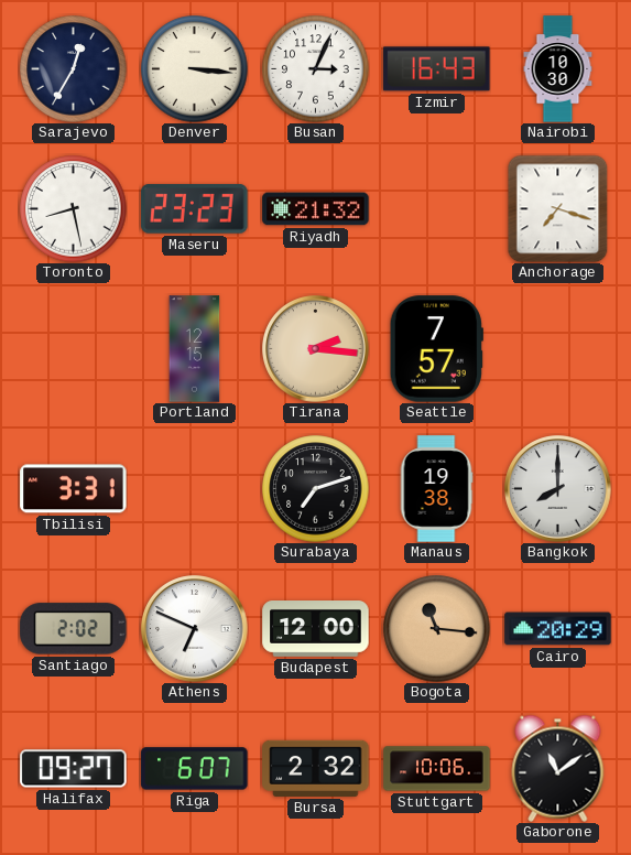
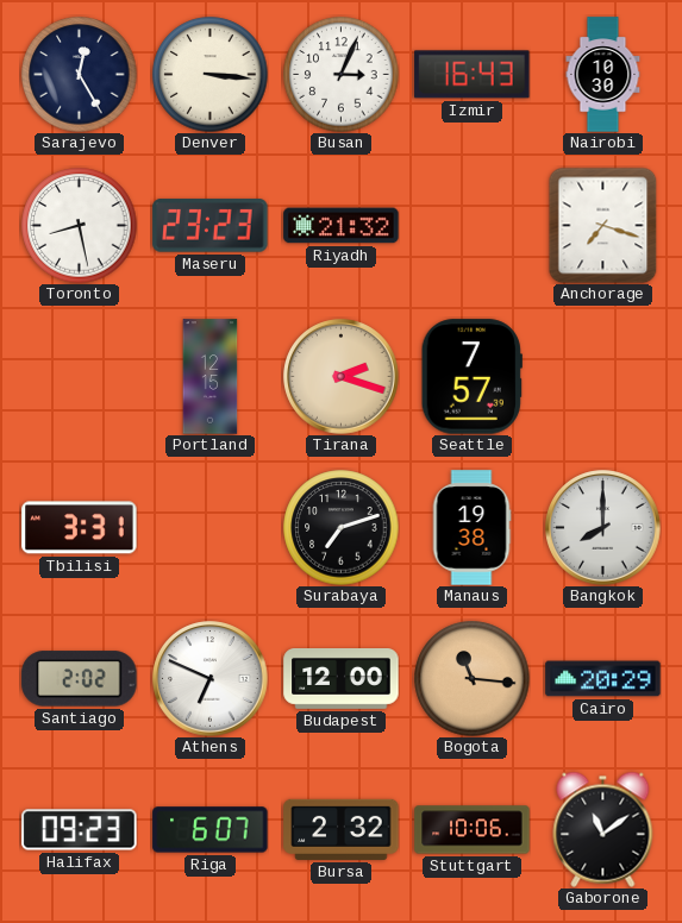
Sarajevo: 12:35 -> 12:25
Tirana: 2:16 -> 2:18
Halifax: 09:27 -> 09:23
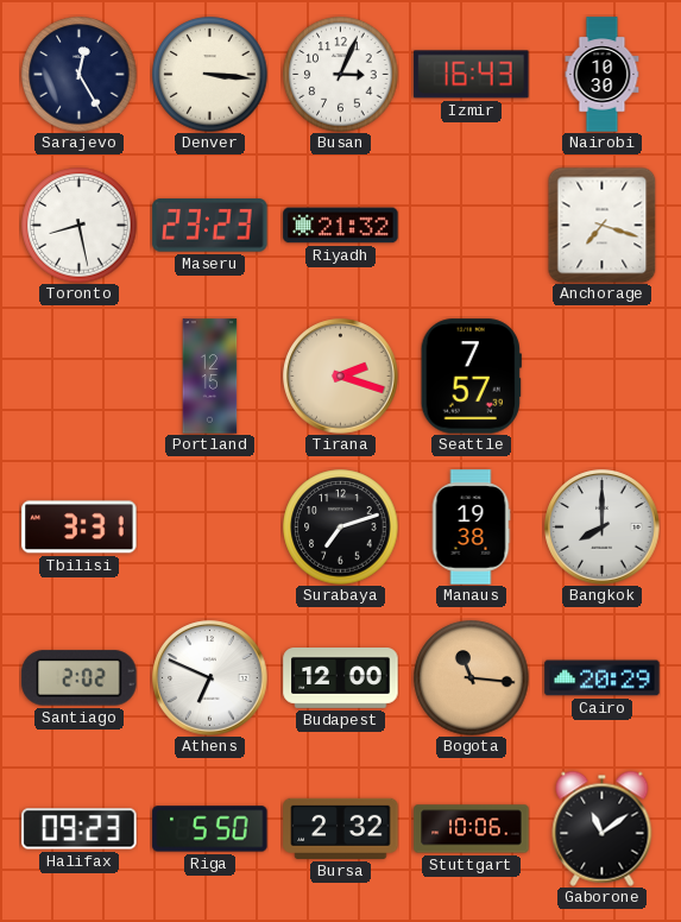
Riga: 6:07 -> 5:50
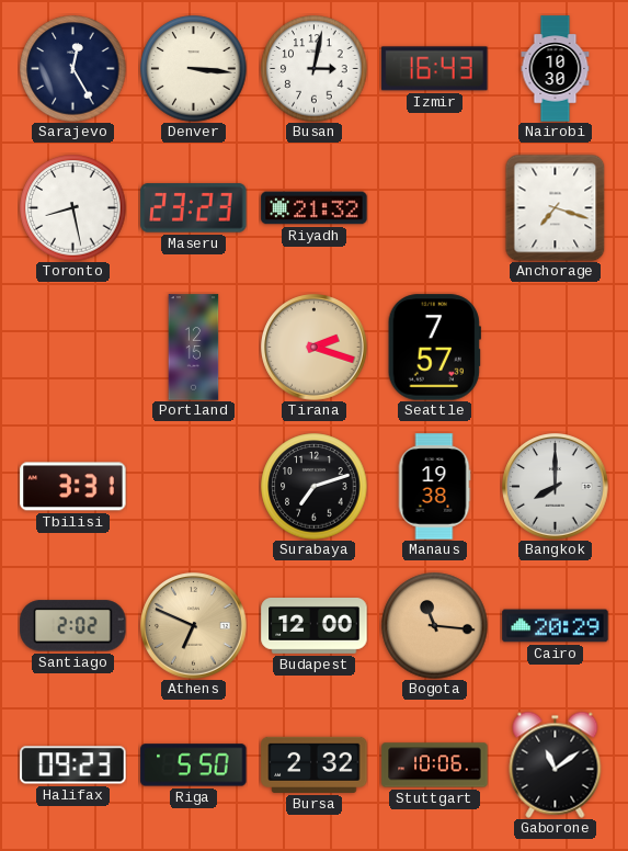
Busan: 3:04 -> 3:02
Athens dial: white -> champagne
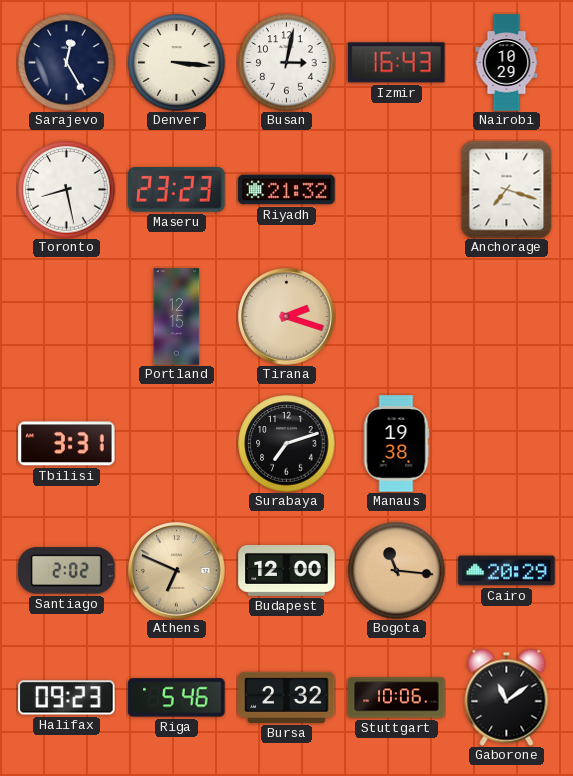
Nairobi: 10:30 -> 10:29
Seattle: 7:57 -> none
Bangkok: 8:00 -> none
Riga: 5:50 -> 5:46
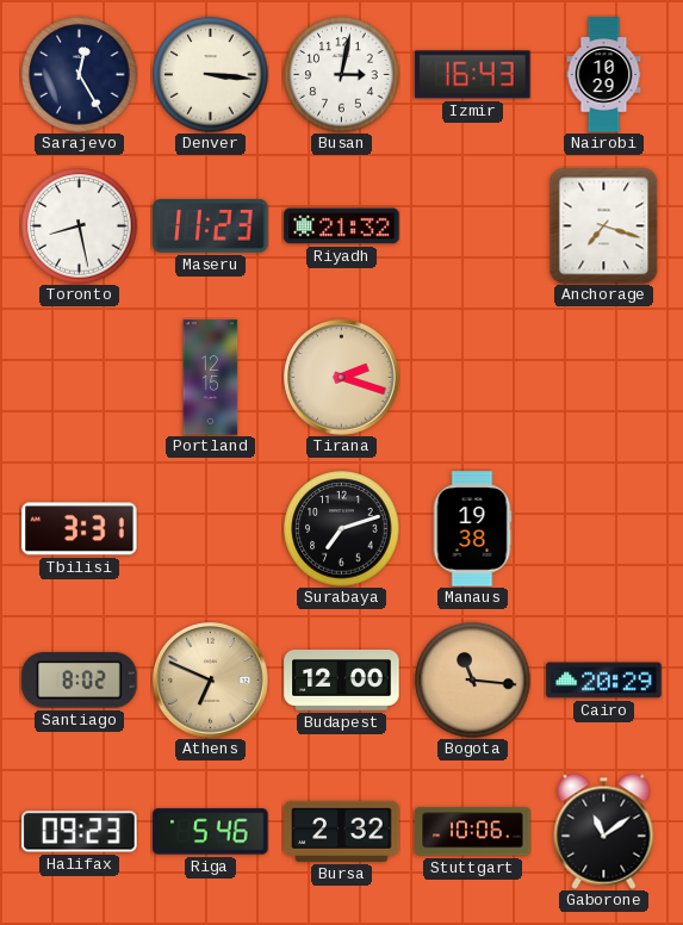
Maseru: 23:23 -> 11:23
Santiago: 2:02 -> 8:02
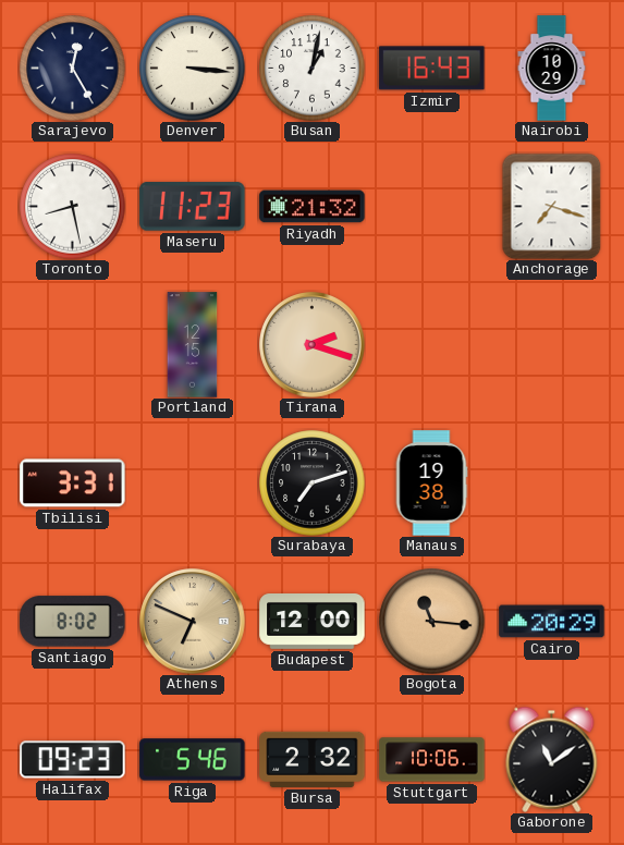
Busan: 3:02 -> 1:02
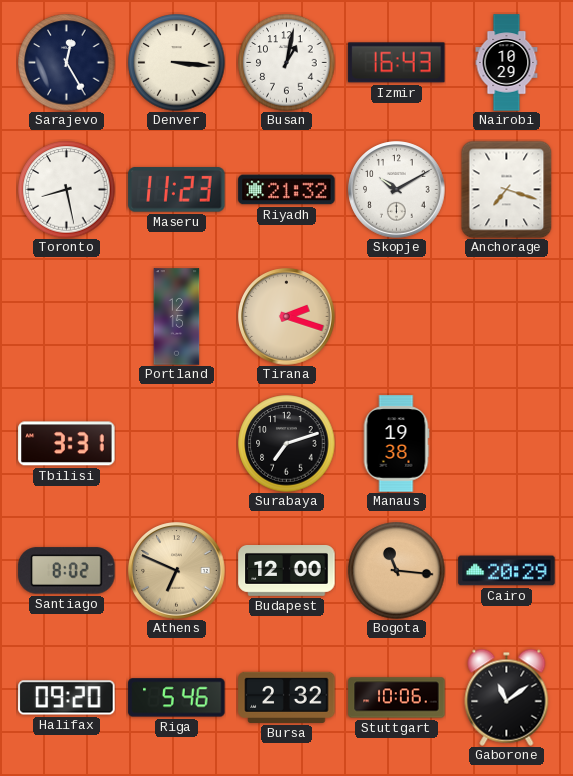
Skopje: none -> 10:10
Halifax: 09:23 -> 09:20
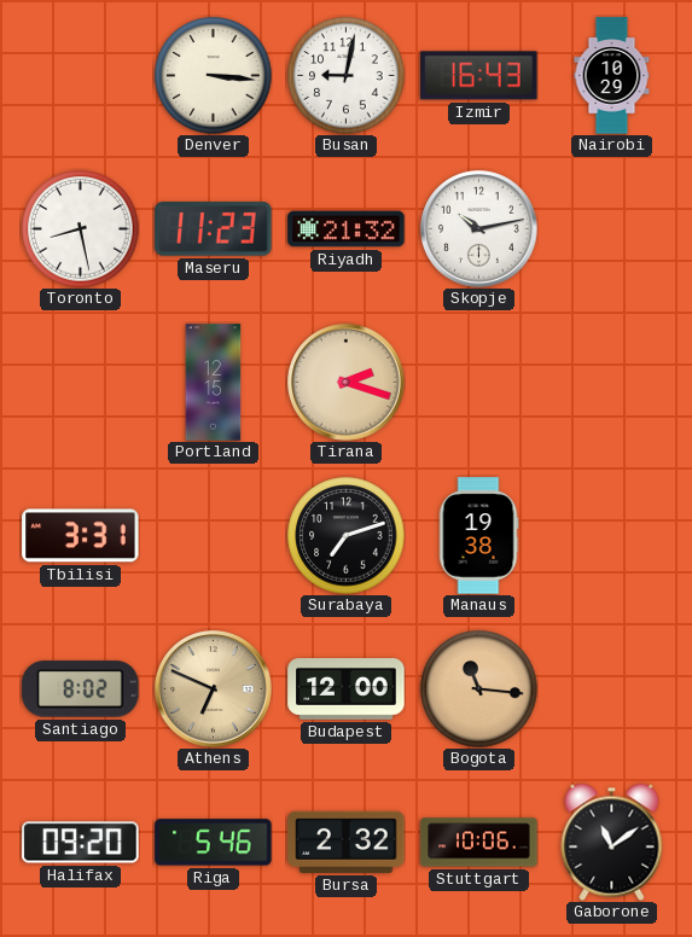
Sarajevo: 12:25 -> none
Busan: 1:02 -> 9:02
Skopje: 10:10 -> 10:13
Anchorage: 7:18 -> none
Cairo: 20:29 -> none
